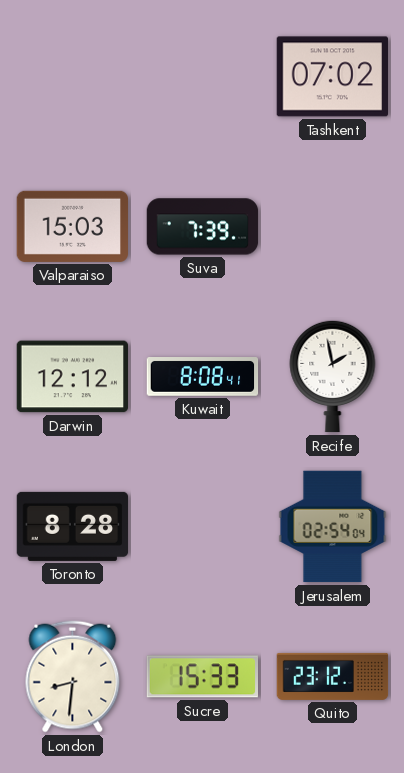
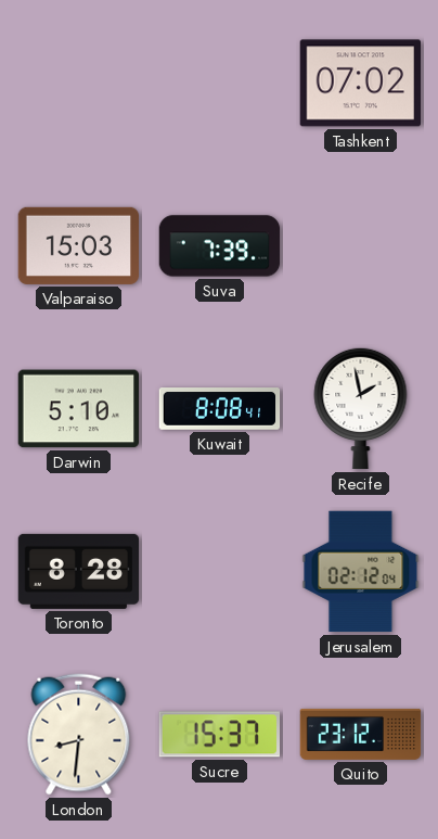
Darwin: 12:12 -> 5:10
Jerusalem: 02:54 -> 02:12
Sucre: 15:33 -> 15:37
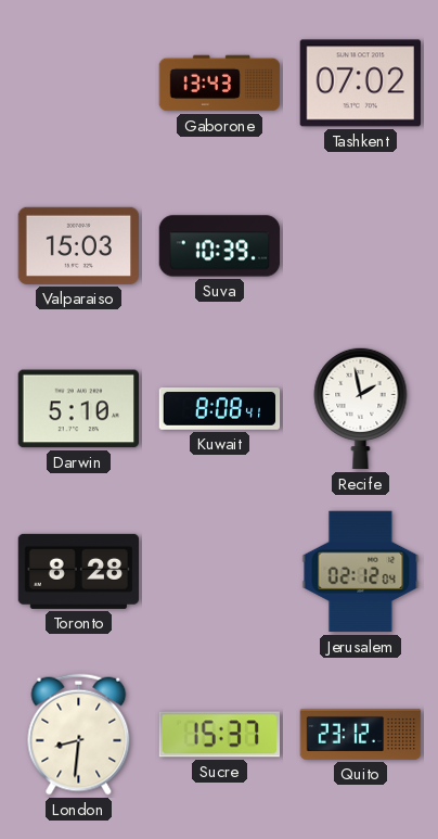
Gaborone: none -> 13:43
Suva: 7:39 -> 10:39
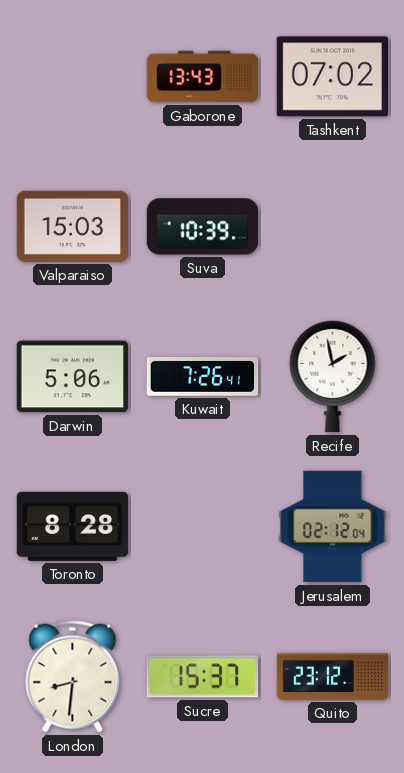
Darwin: 5:10 -> 5:06
Kuwait: 8:08 -> 7:26
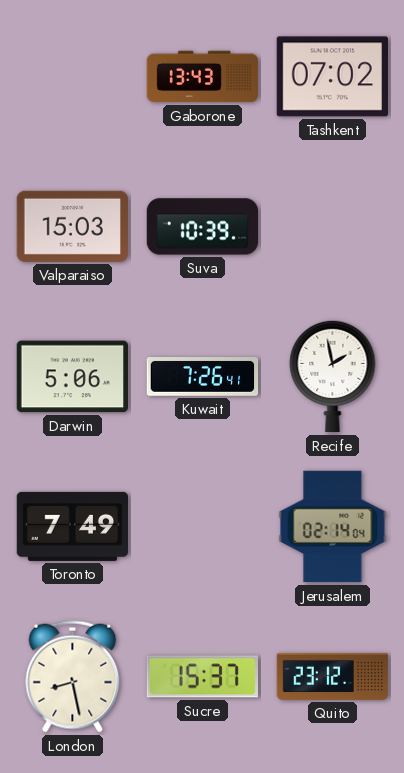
Toronto: 8:28 -> 7:49
Jerusalem: 02:12 -> 02:14
London: 8:31 -> 8:28
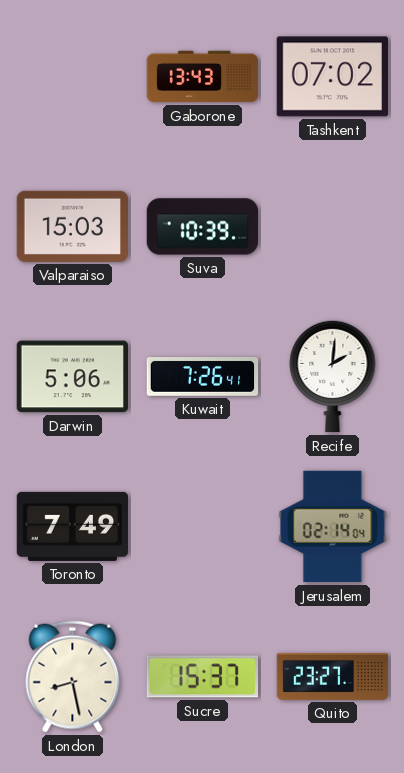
Recife: 1:58 -> 2:01
Quito: 23:12 -> 23:27
